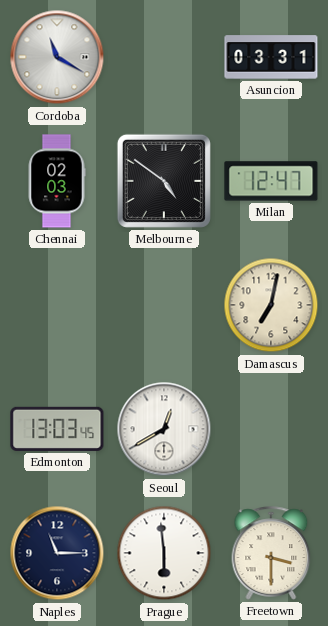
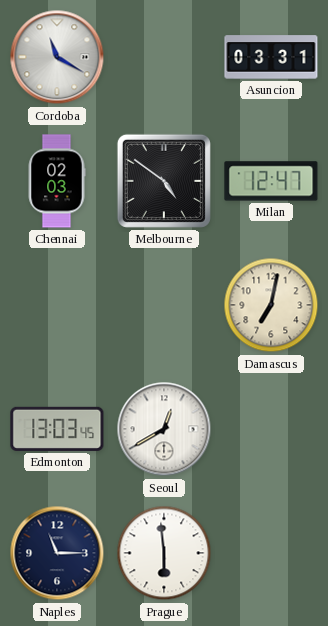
Freetown: 3:30 -> none
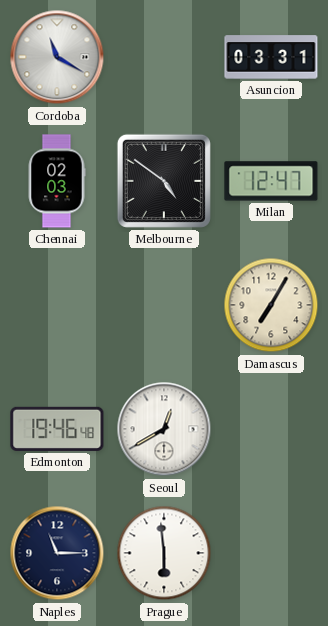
Damascus: 7:02 -> 7:05
Edmonton: 13:03 -> 19:46
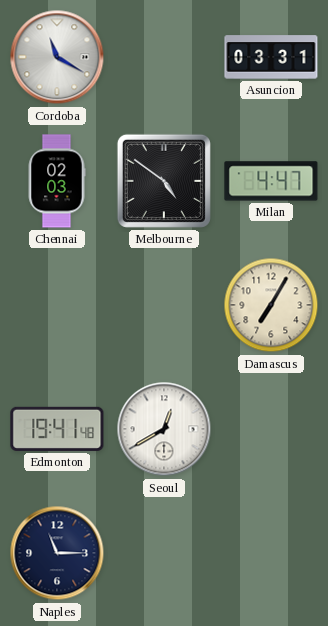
Milan: 12:47 -> 4:47
Edmonton: 19:46 -> 19:41
Prague: 5:59 -> none
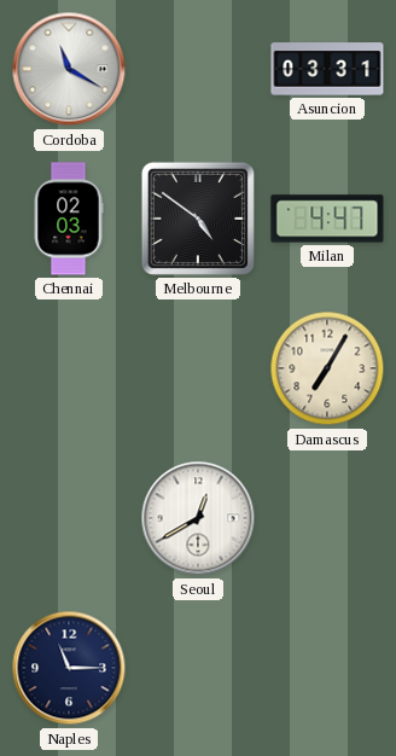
Edmonton: 19:41 -> none
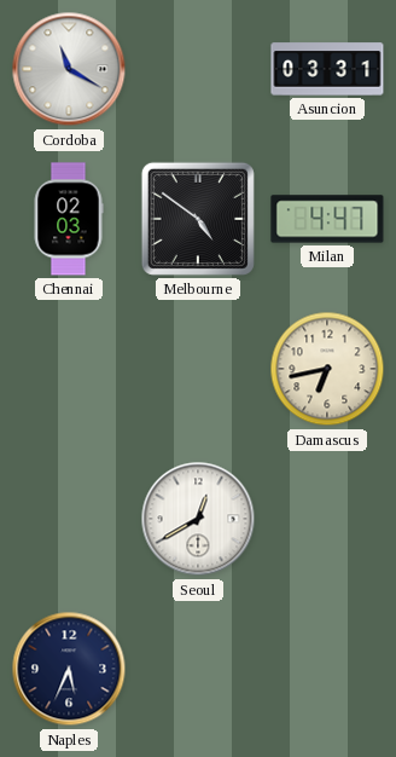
Damascus: 7:05 -> 6:43
Naples: 11:15 -> 5:34
